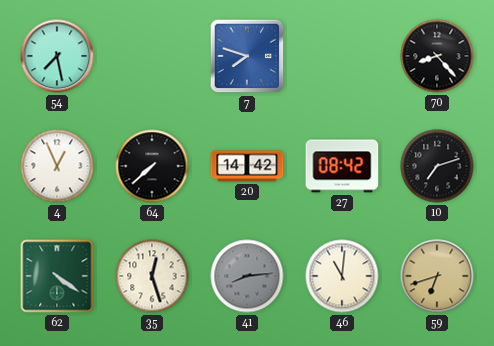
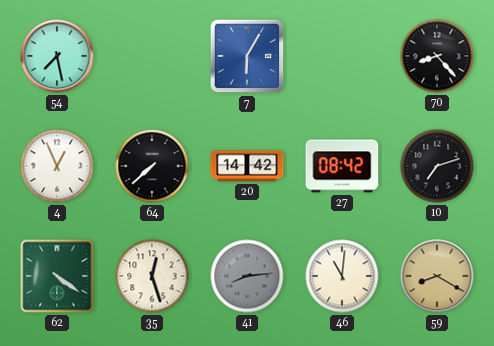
7: 7:48 -> 6:05
59: 6:42 -> 8:20
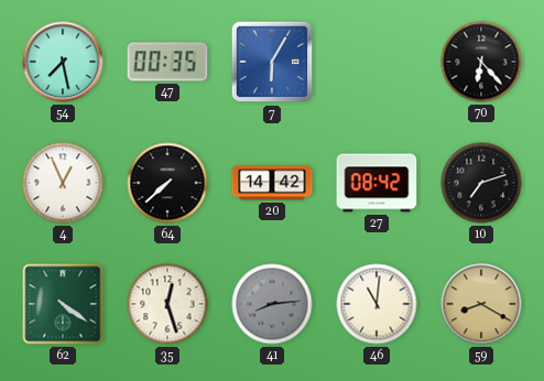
47: none -> 00:35
70: 8:23 -> 6:23
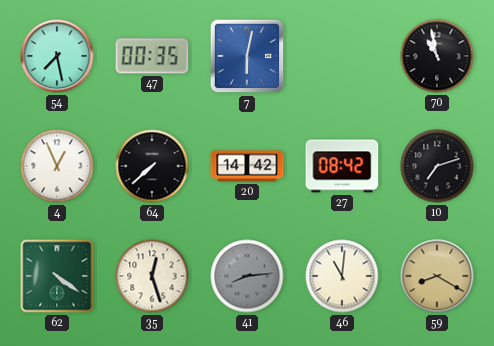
7: 6:05 -> 6:02
70: 6:23 -> 10:58
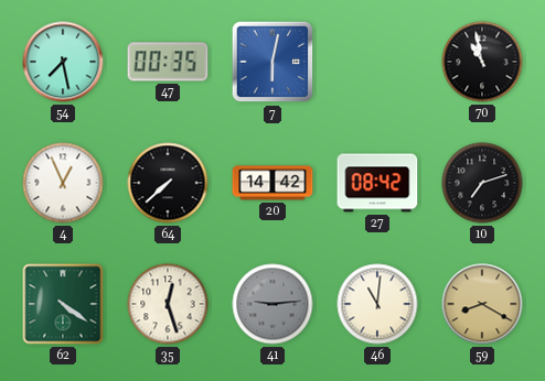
41: 8:14 -> 9:14
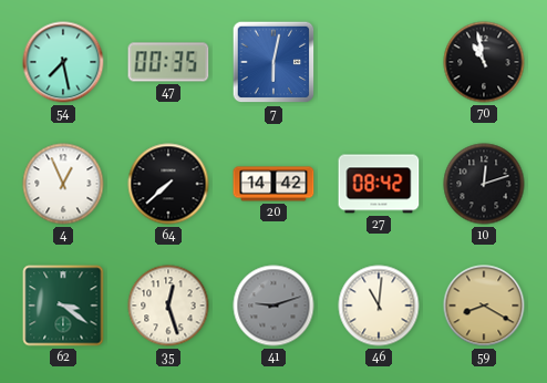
10: 7:12 -> 12:12
62: 4:21 -> 3:21
41: 9:14 -> 9:12
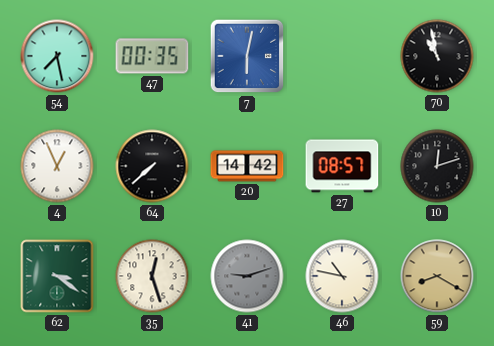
27: 08:42 -> 08:57
46: 11:01 -> 10:47
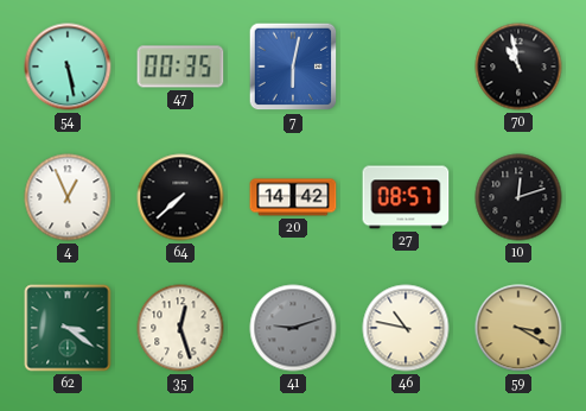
54: 7:28 -> 5:28
59: 8:20 -> 3:20
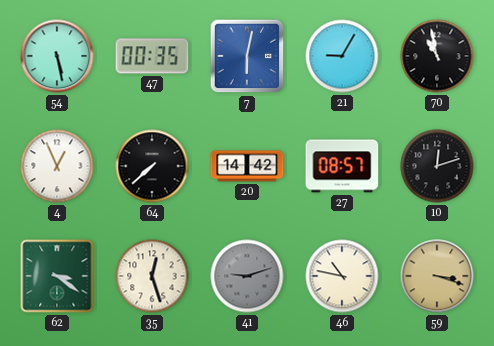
21: none -> 9:05
59: 3:20 -> 3:18
